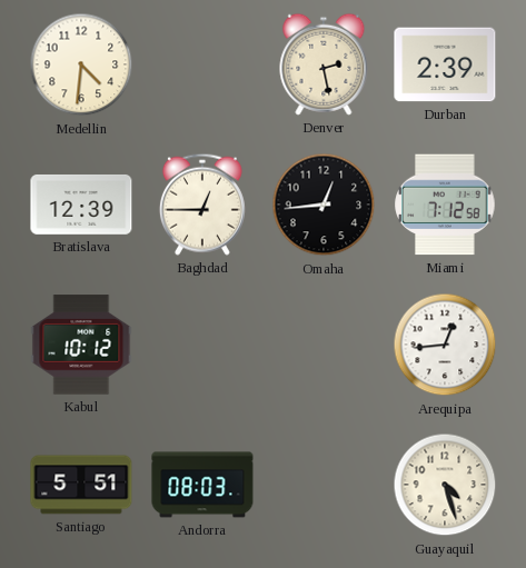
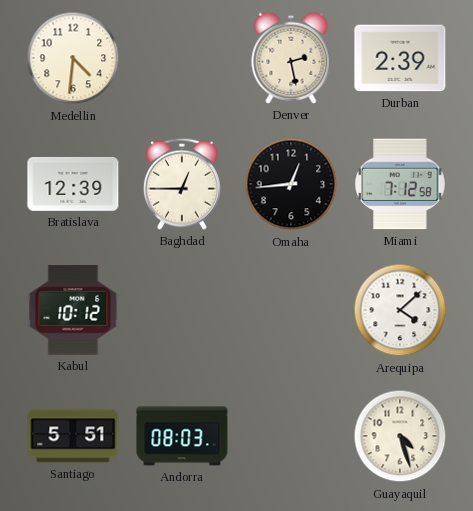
Arequipa: 12:44 -> 4:08
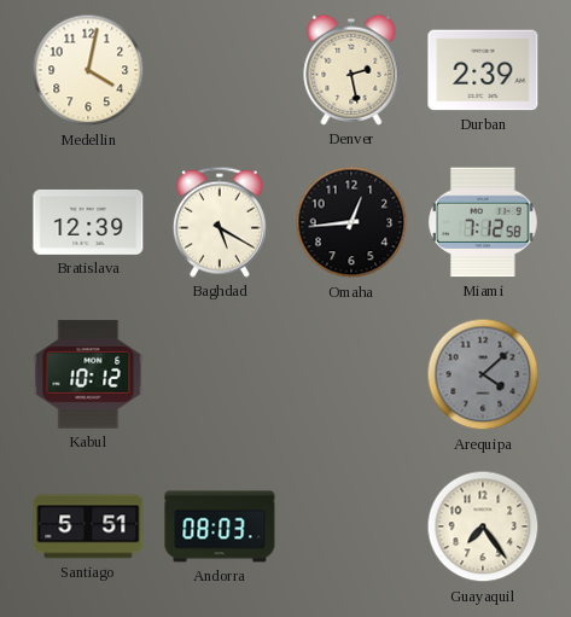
Medellin: 4:31 -> 4:02
Baghdad: 12:45 -> 5:20
Arequipa dial: white -> grey
Guayaquil: 4:27 -> 7:24
